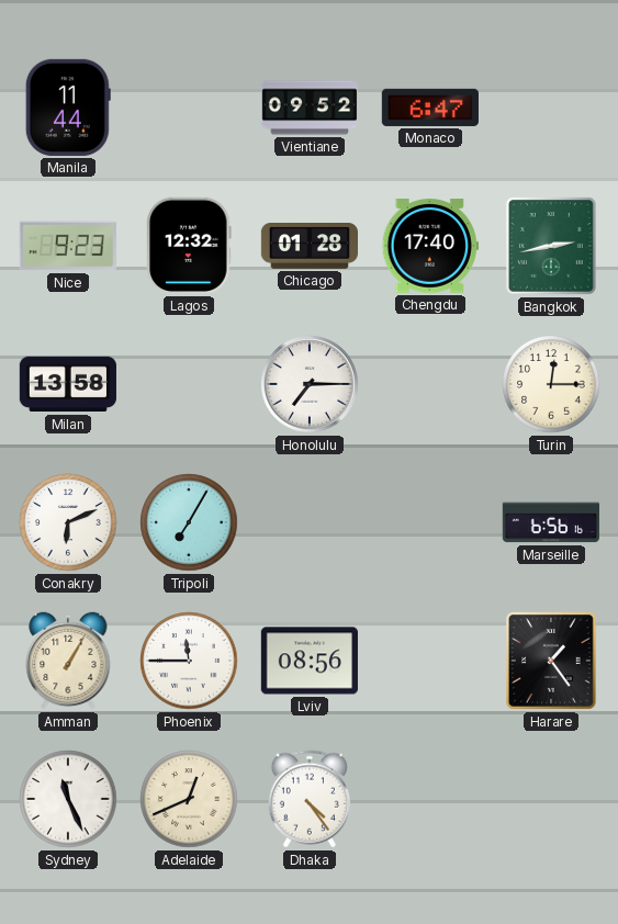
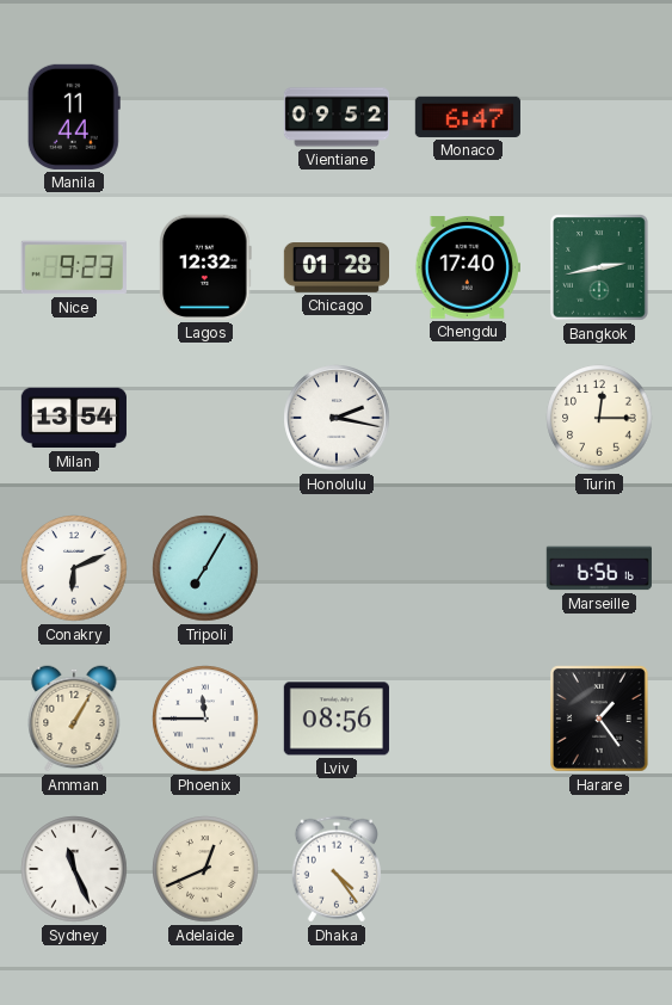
Milan: 13:58 -> 13:54
Honolulu: 7:15 -> 2:17
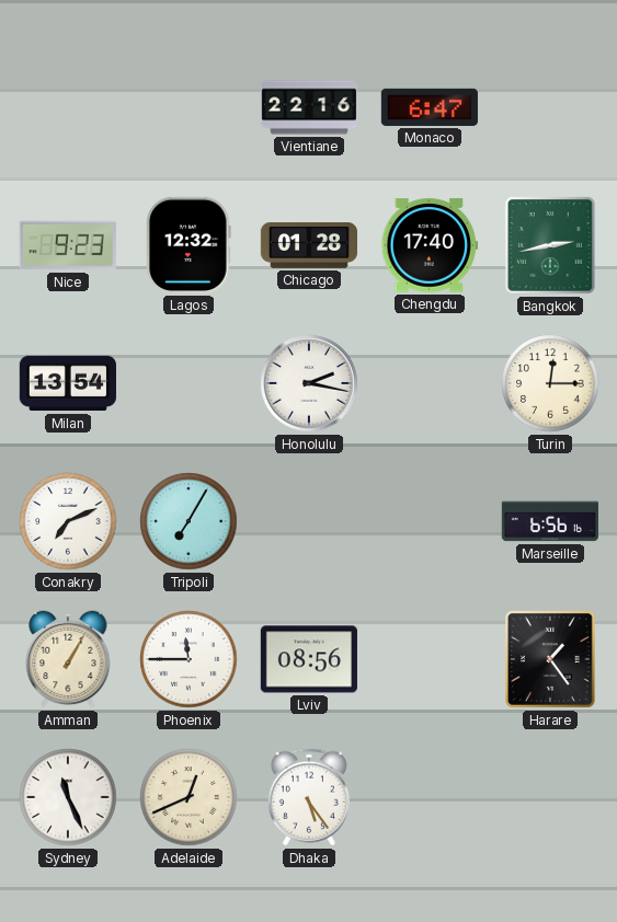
Manila: 11:44 -> none
Vientiane: 09:52 -> 22:16
Conakry: 6:11 -> 7:11
Dhaka: 4:24 -> 5:24
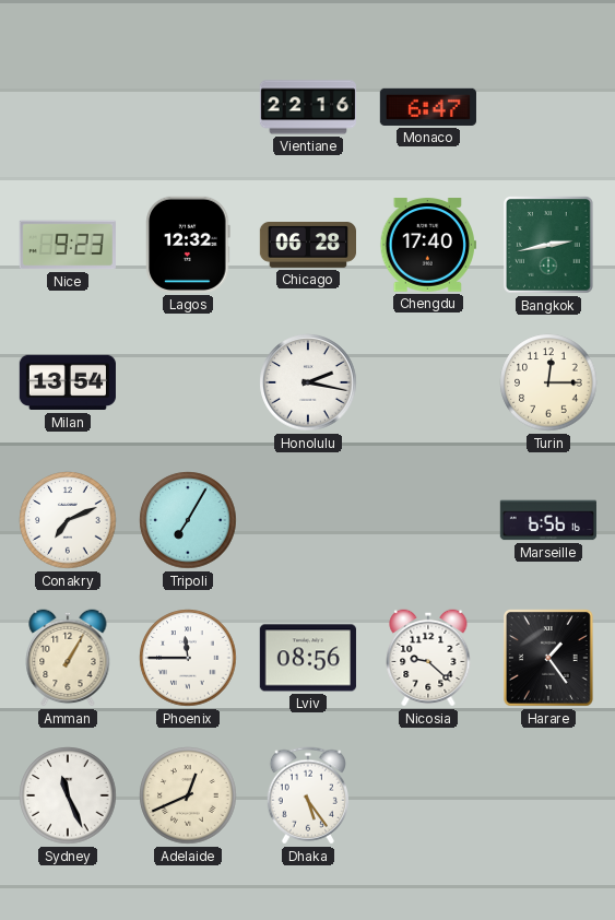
Chicago: 01:28 -> 06:28
Nicosia: none -> 9:22
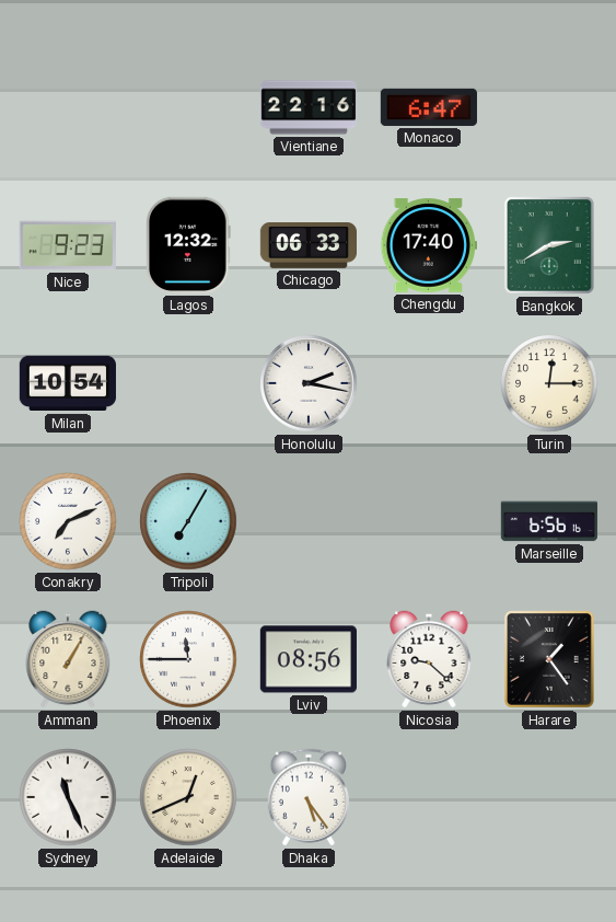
Chicago: 06:28 -> 06:33
Bangkok: 2:43 -> 2:40
Milan: 13:54 -> 10:54
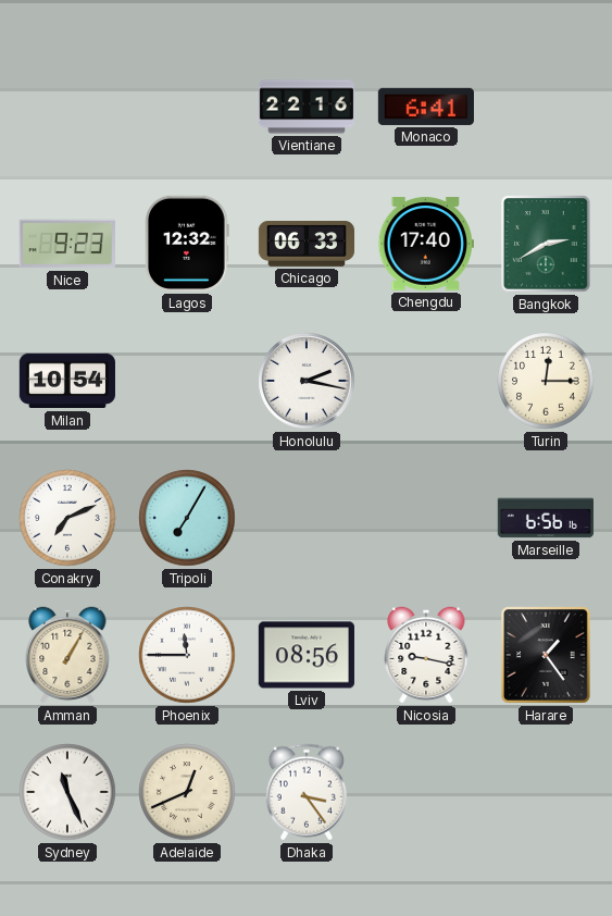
Monaco: 6:47 -> 6:41
Nicosia: 9:22 -> 9:17
Dhaka: 5:24 -> 3:24
